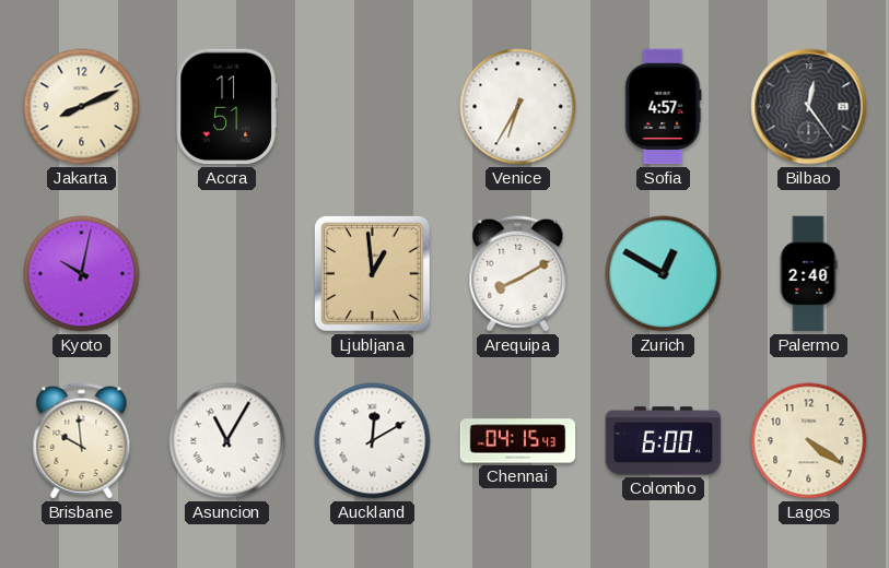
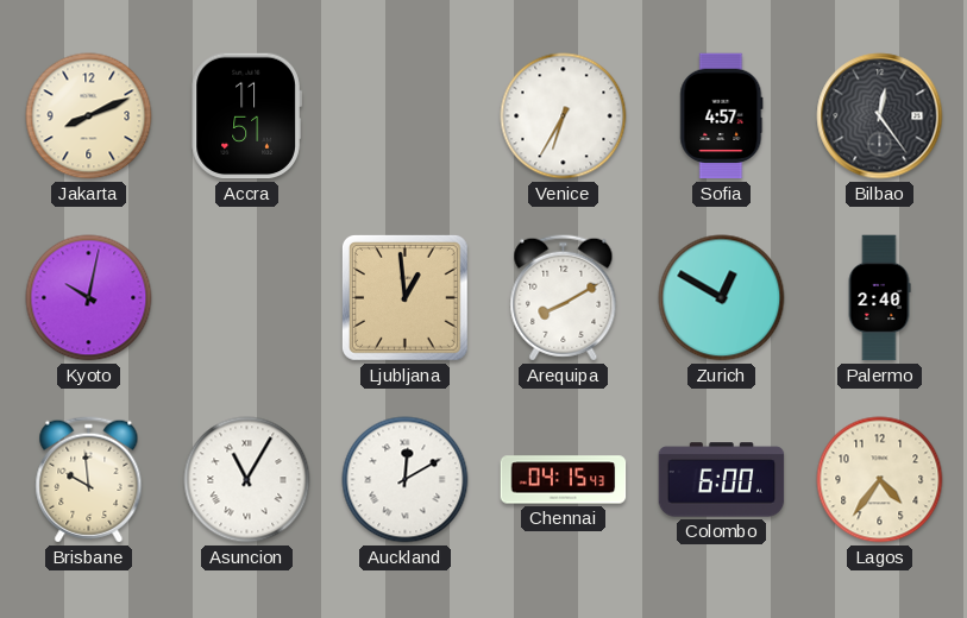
Lagos: 4:21 -> 4:36
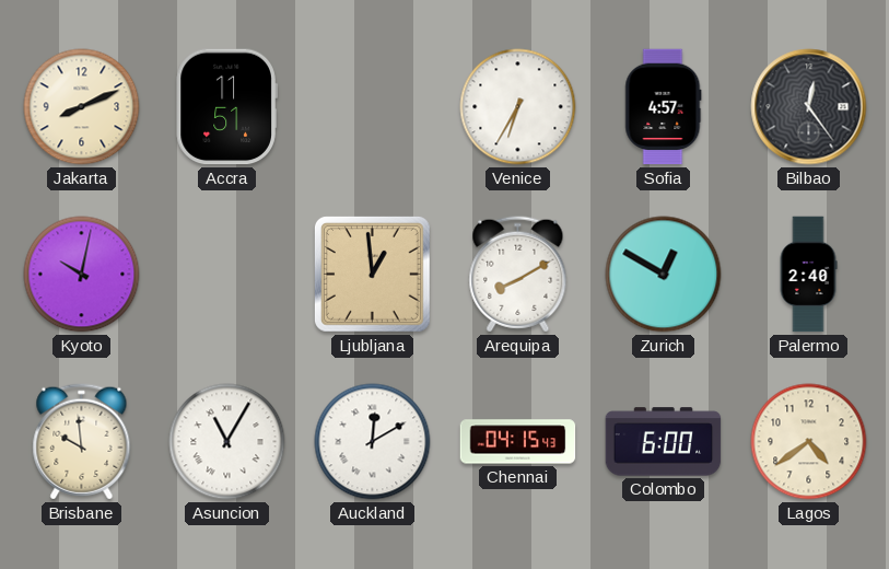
Lagos: 4:36 -> 4:39
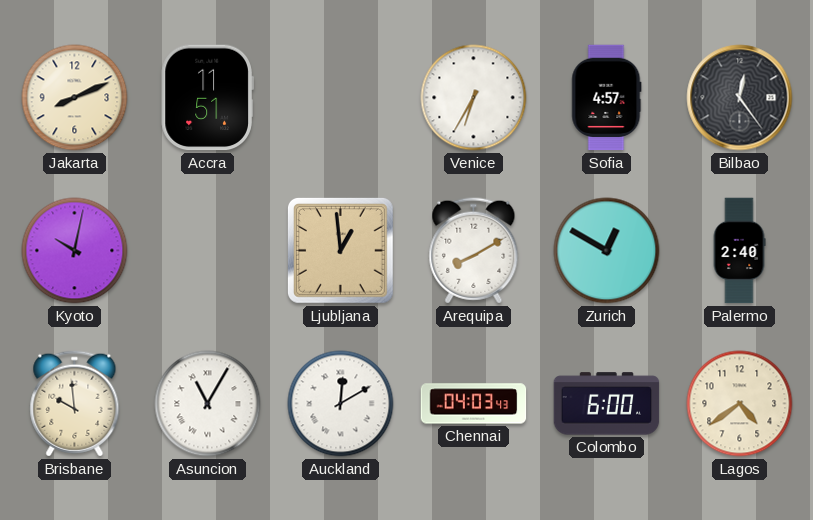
Chennai: 04:15 -> 04:03
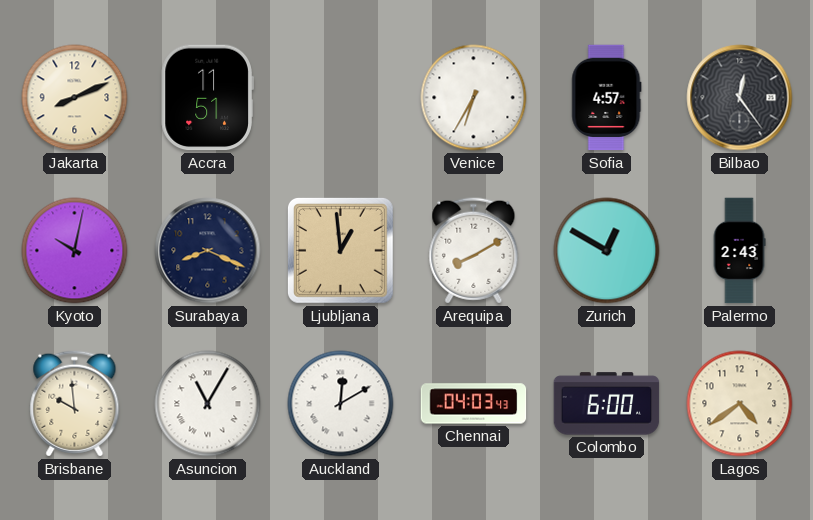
Surabaya: none -> 8:19
Palermo: 2:40 -> 2:43
